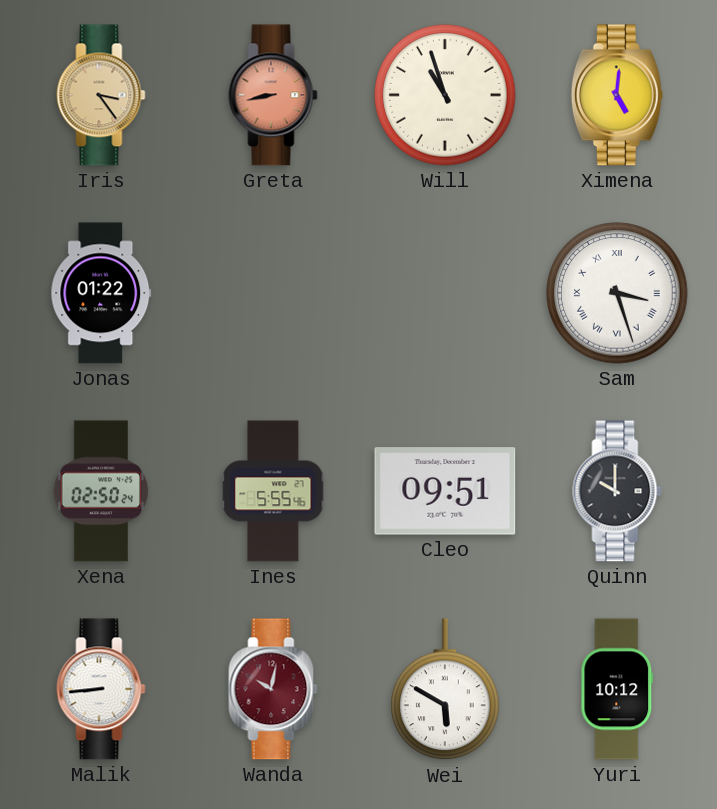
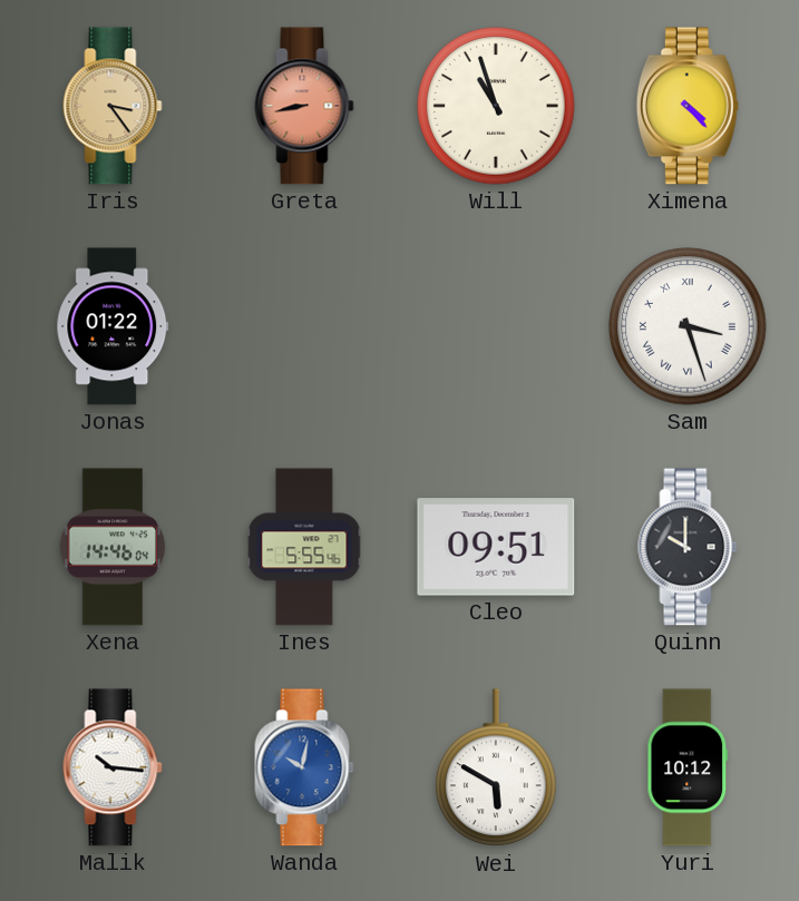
Ximena: 5:01 -> 4:23
Xena: 02:50 -> 14:46
Malik: 8:44 -> 10:16
Wanda dial: burgundy -> blue
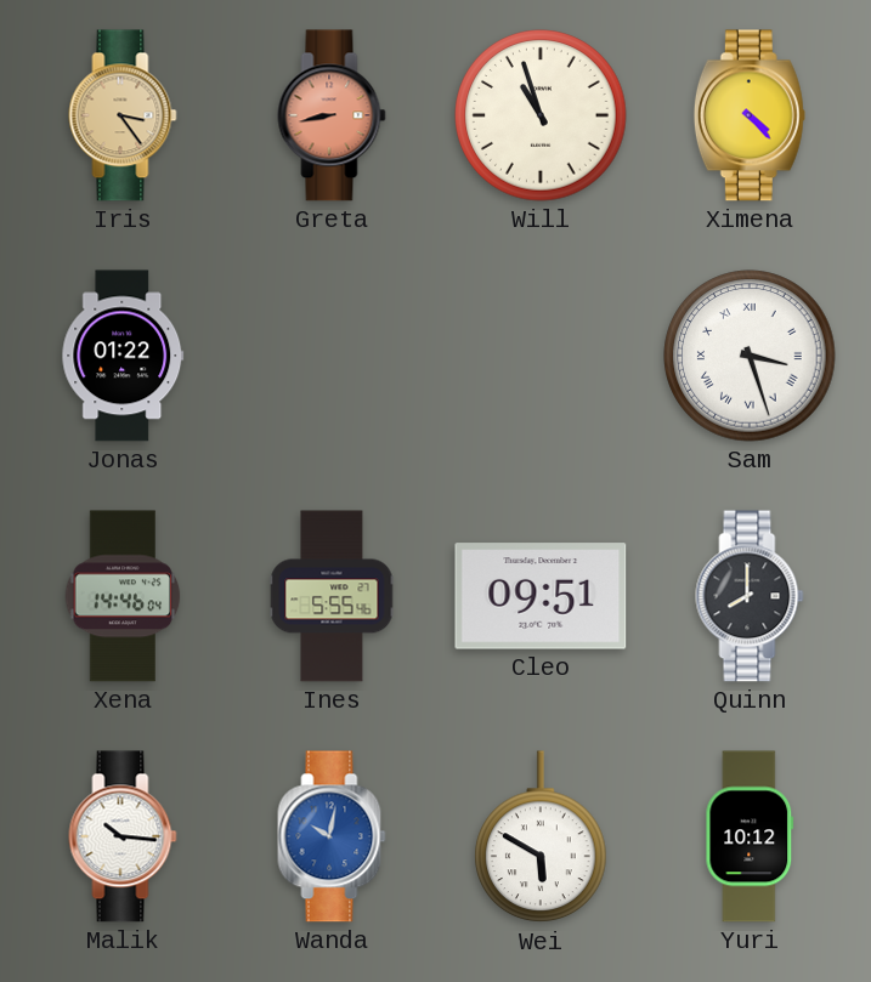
Quinn: 10:00 -> 8:00
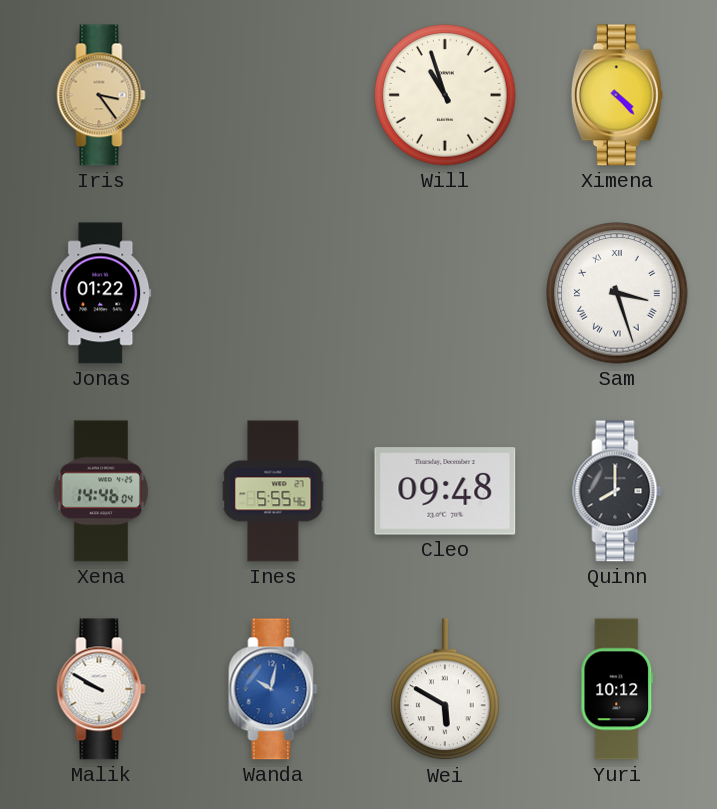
Greta: 8:43 -> none
Cleo: 09:51 -> 09:48
Malik: 10:16 -> 9:50
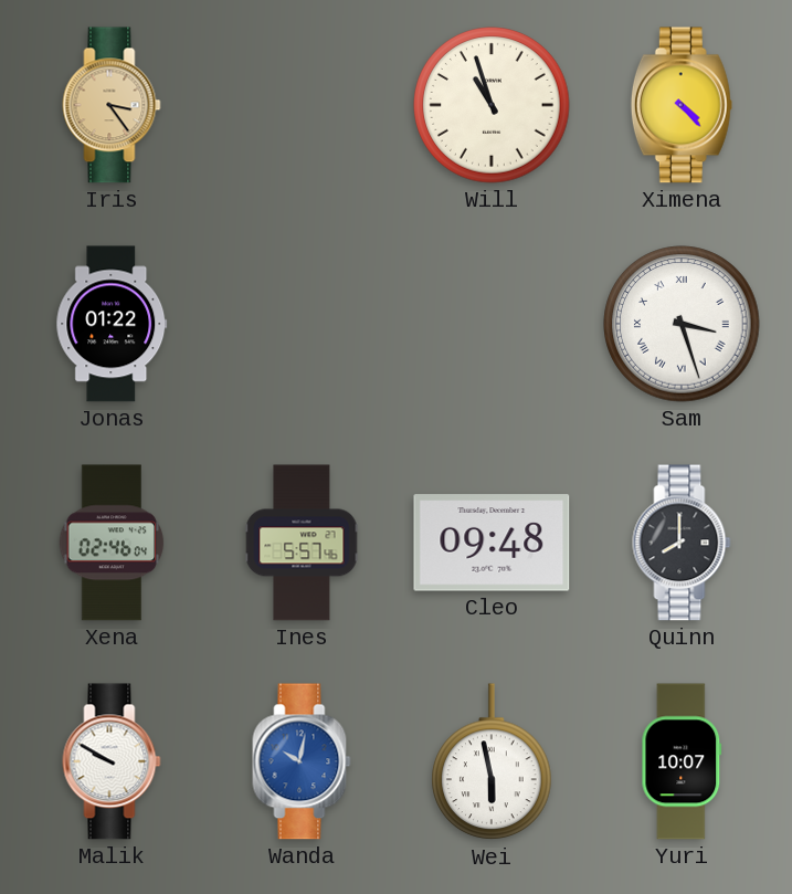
Xena: 14:46 -> 02:46
Ines: 5:55 -> 5:57
Wei: 5:50 -> 5:58
Yuri: 10:12 -> 10:07
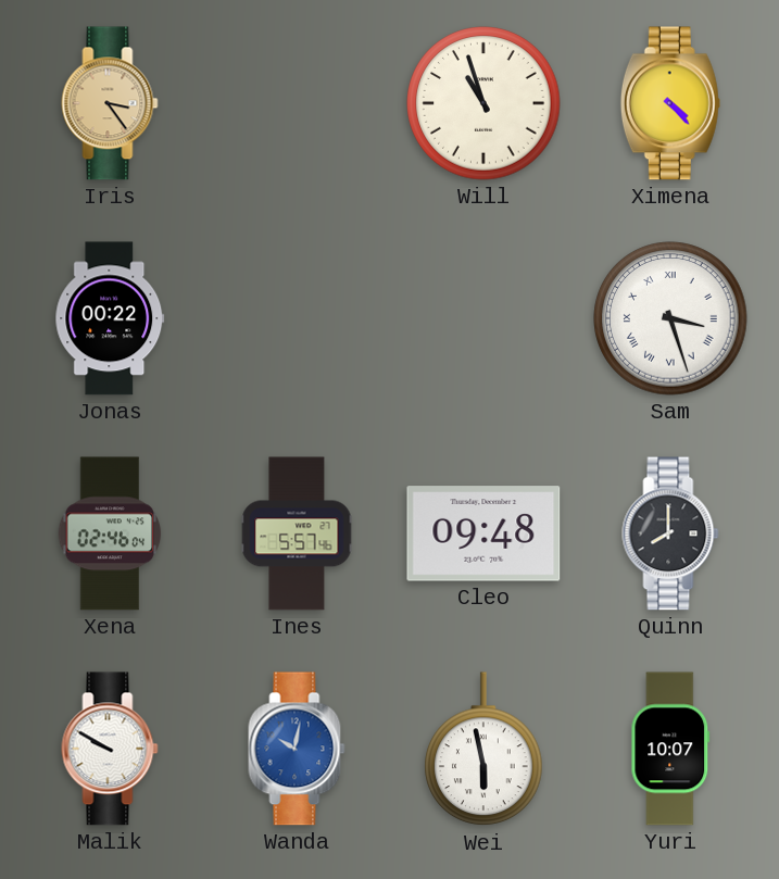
Jonas: 01:22 -> 00:22
